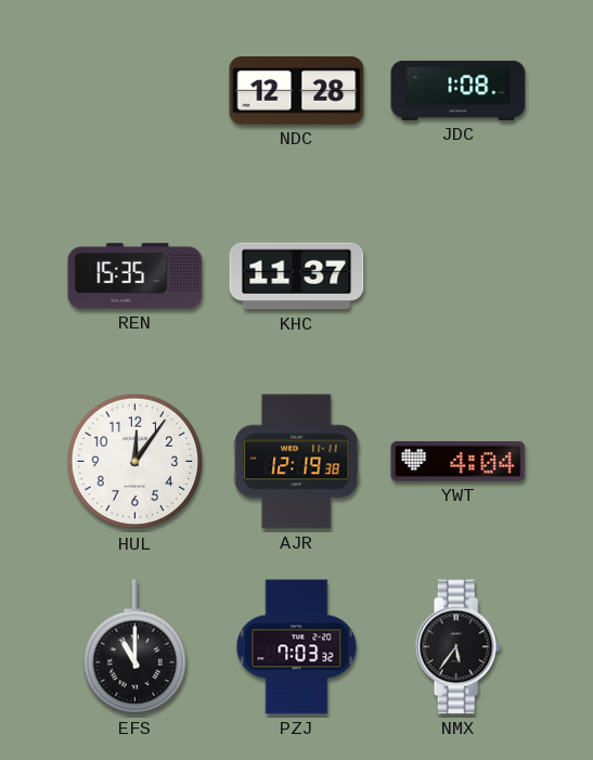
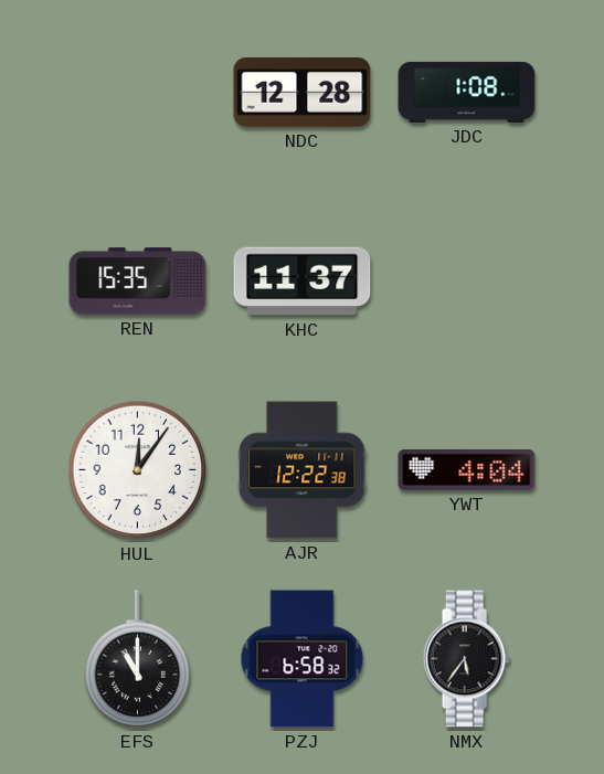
AJR: 12:19 -> 12:22
PZJ: 7:03 -> 6:58
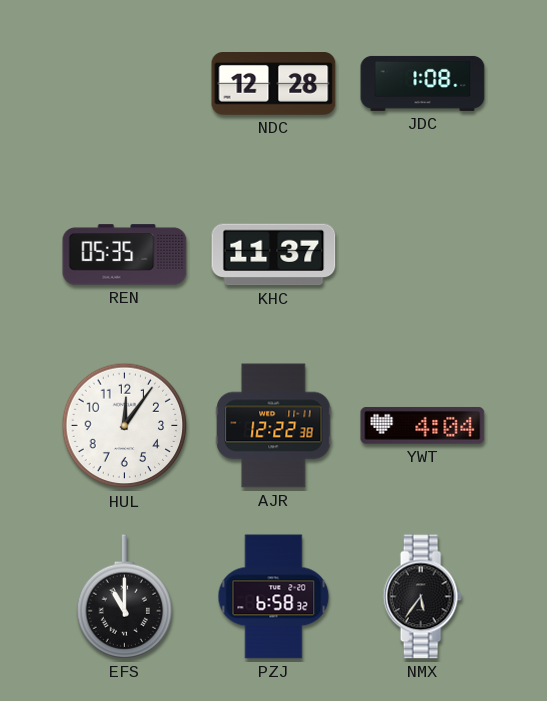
REN: 15:35 -> 05:35
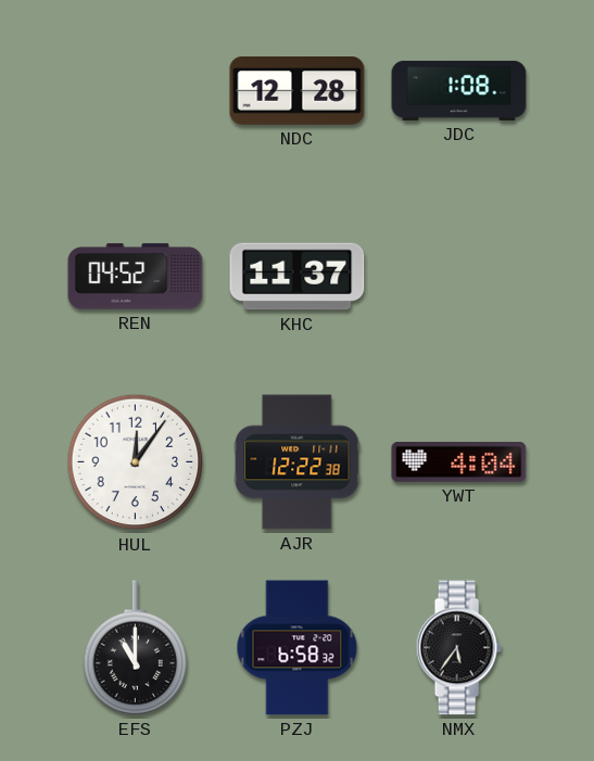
REN: 05:35 -> 04:52
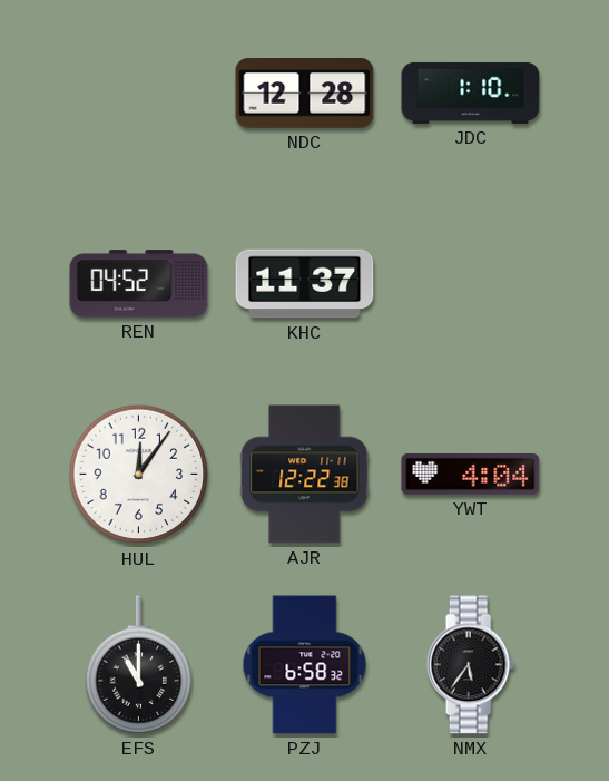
JDC: 1:08 -> 1:10
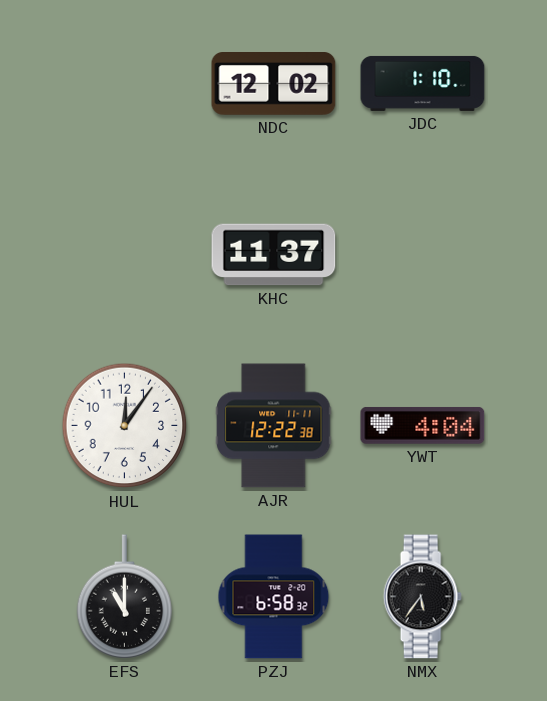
NDC: 12:28 -> 12:02
REN: 04:52 -> none
